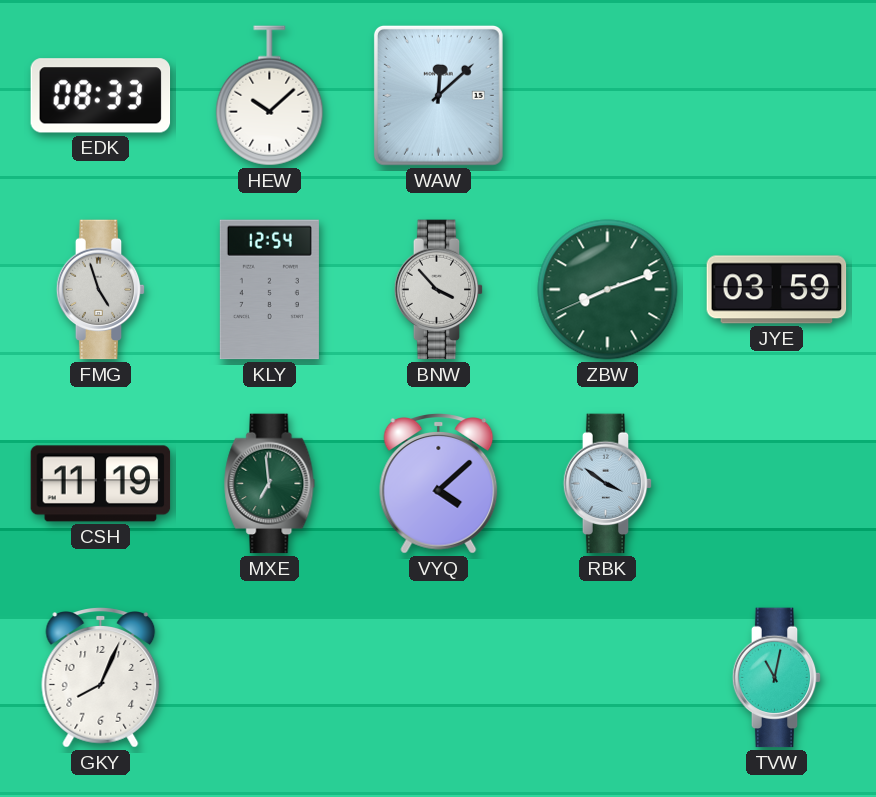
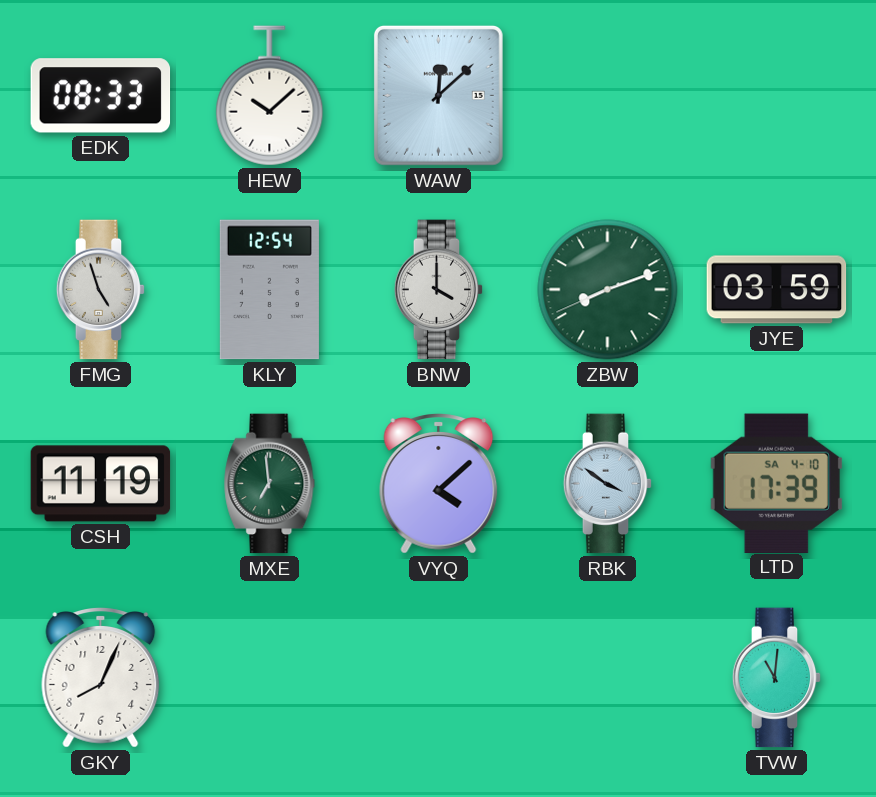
BNW: 3:53 -> 4:00
LTD: none -> 17:39
TVW: 11:02 -> 11:01
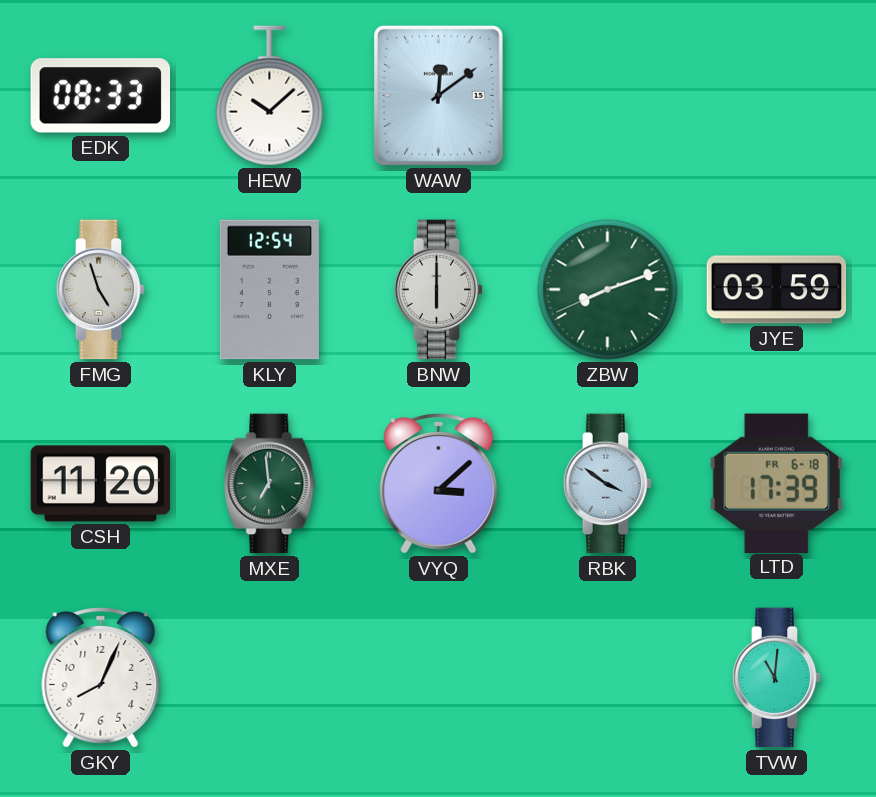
WAW: 12:08 -> 12:09
BNW: 4:00 -> 6:00
CSH: 11:19 -> 11:20
VYQ: 4:08 -> 3:08
LTD date: SA 4-10 -> FR 6-18
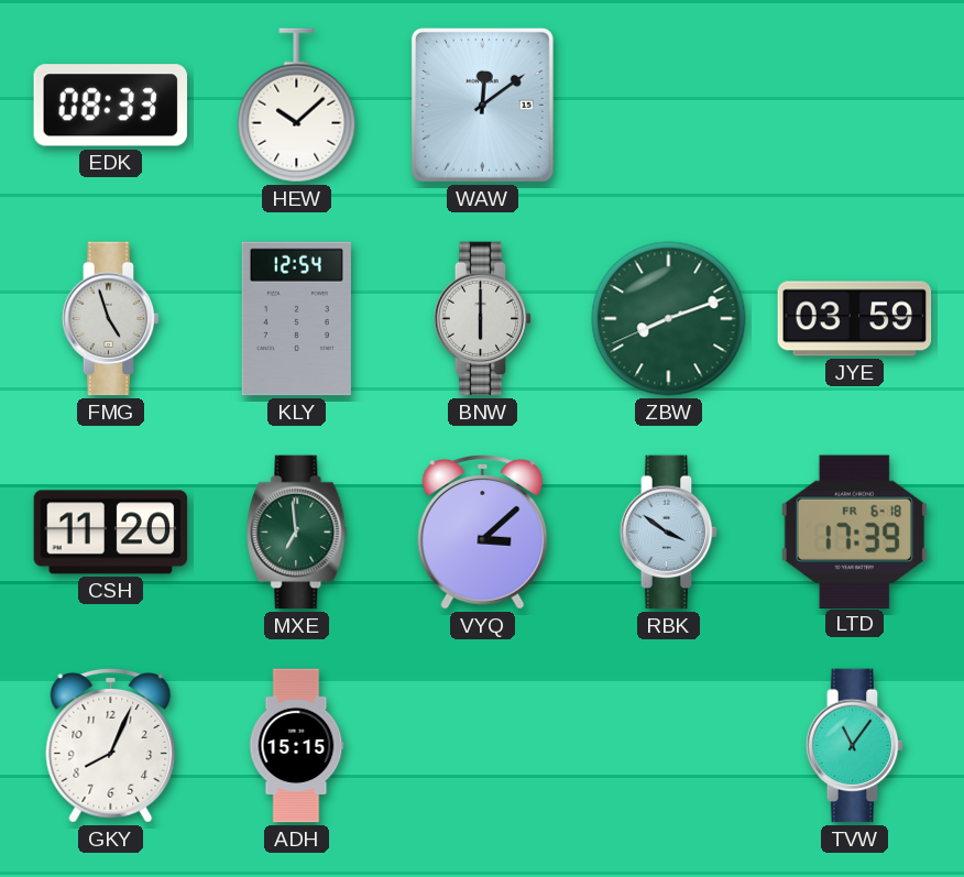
ADH: none -> 15:15
TVW: 11:01 -> 11:06
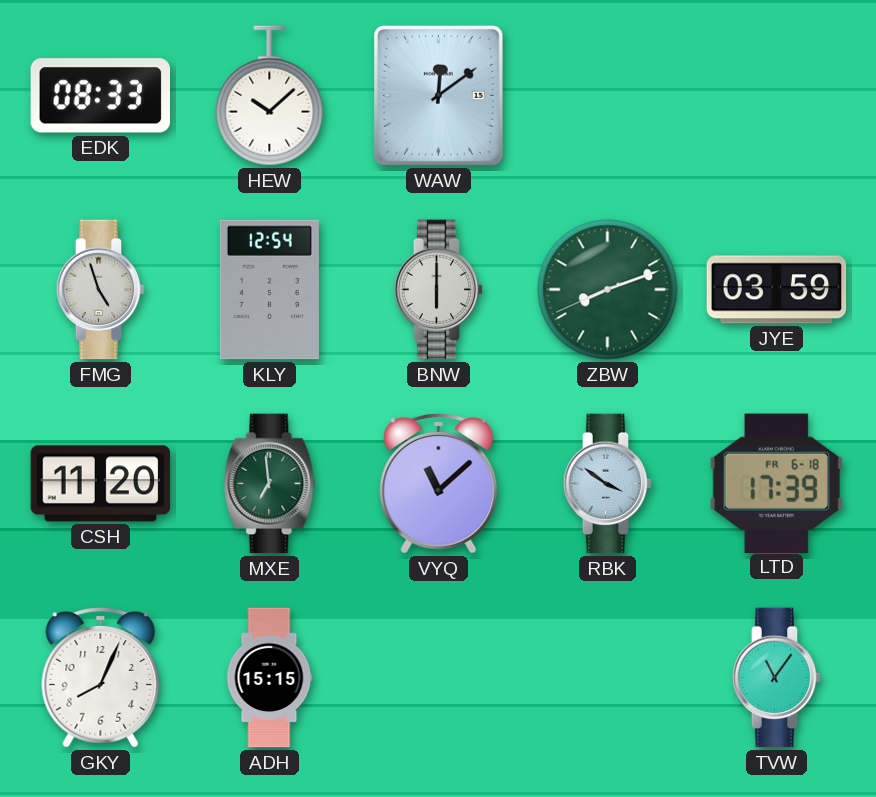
VYQ: 3:08 -> 11:08
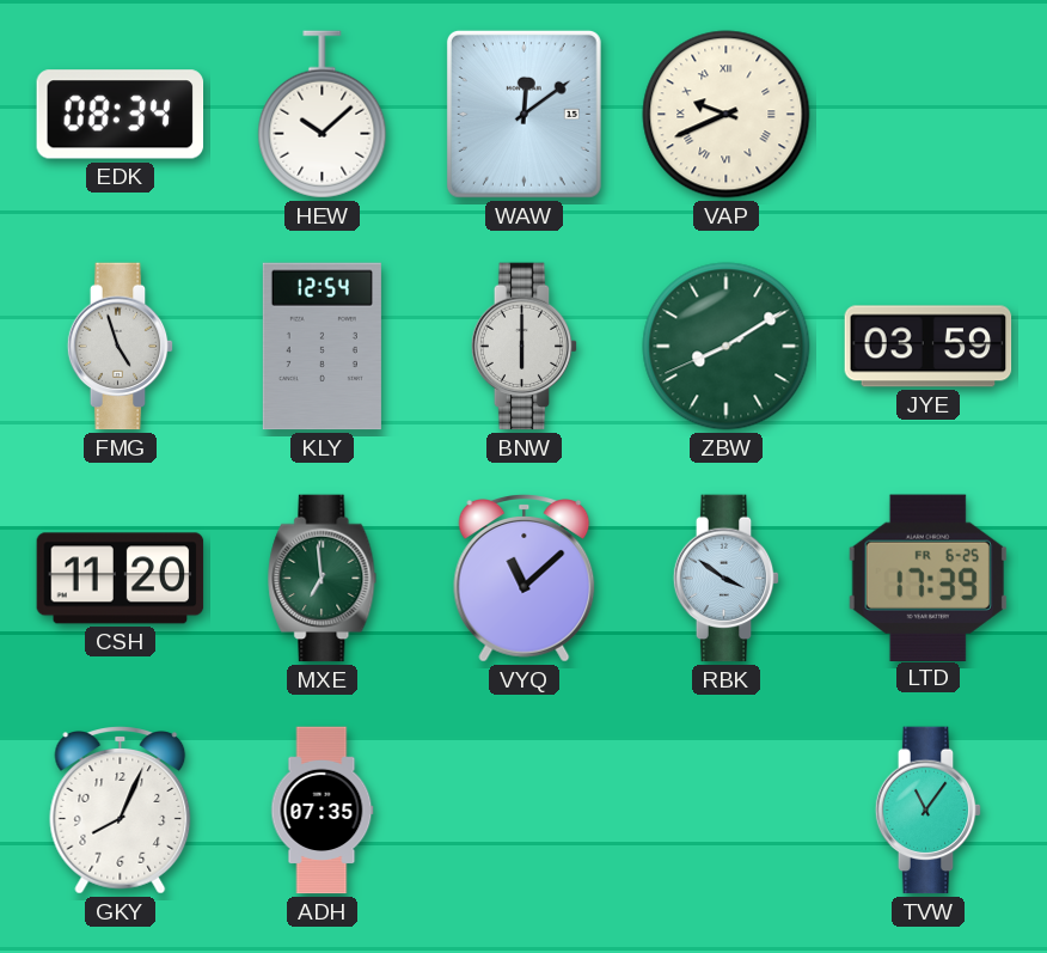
EDK: 08:33 -> 08:34
VAP: none -> 9:41
ZBW: 8:11 -> 8:09
LTD date: FR 6-18 -> FR 6-25
ADH: 15:15 -> 07:35
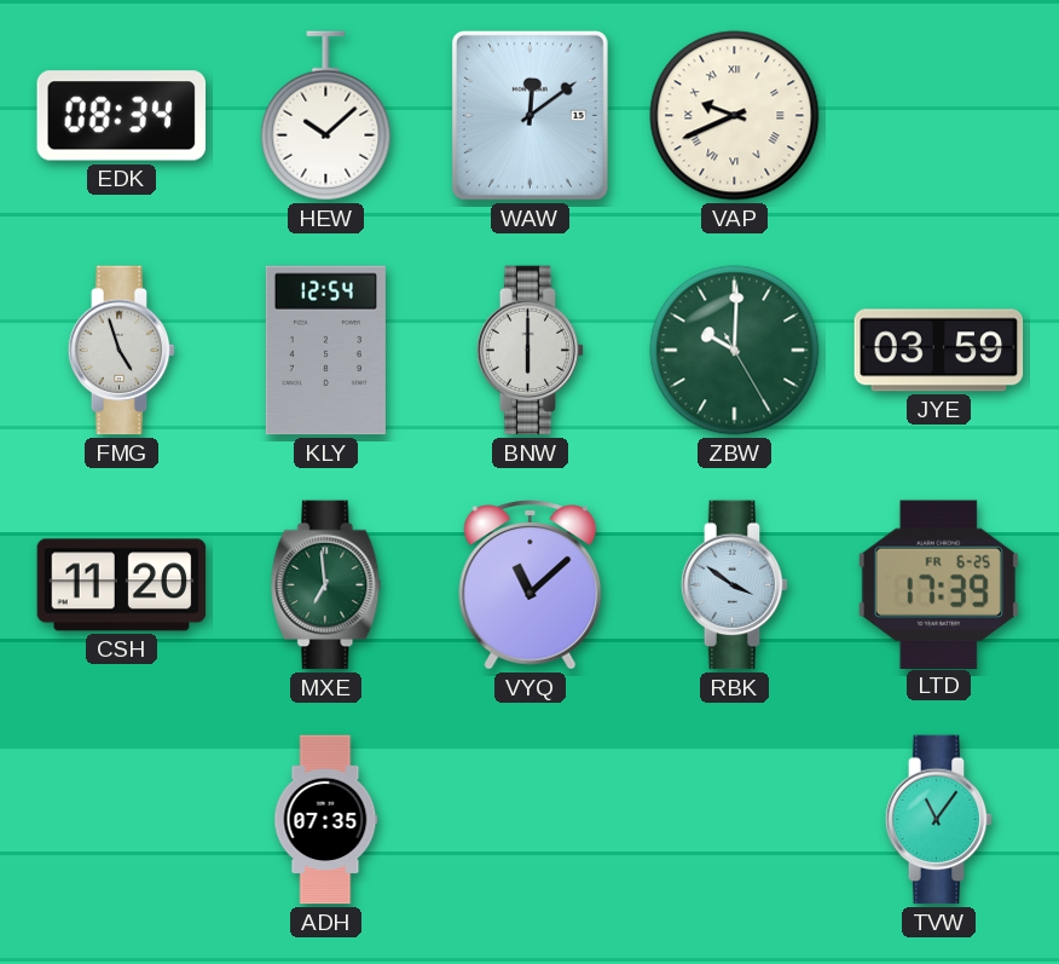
ZBW: 8:09 -> 10:00
GKY: 8:04 -> none
